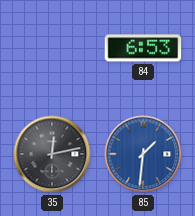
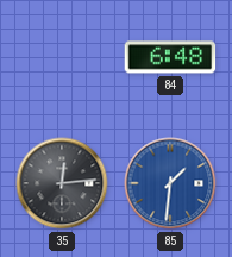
84: 6:53 -> 6:48
35: 12:13 -> 12:14
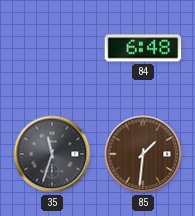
35: 12:14 -> 11:33
85 dial: blue -> brown
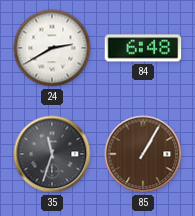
24: none -> 2:40
85: 1:31 -> 1:05
